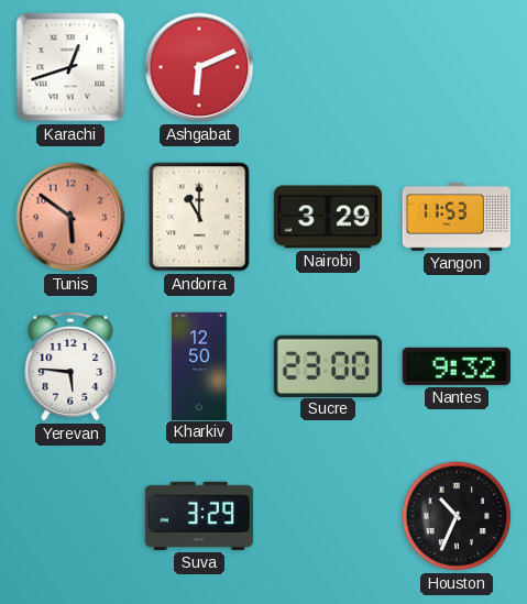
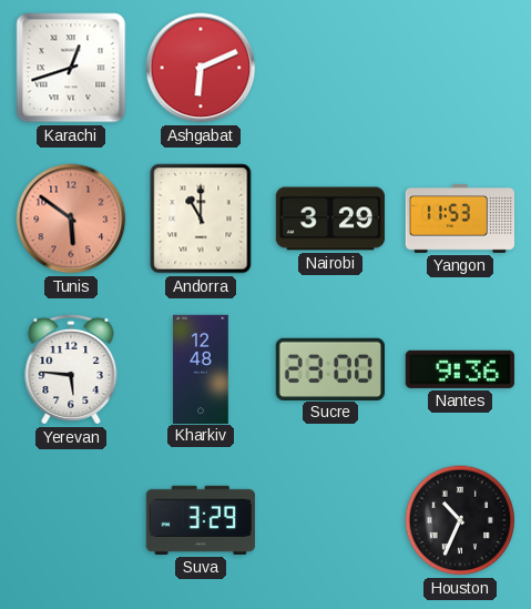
Kharkiv: 12:50 -> 12:48
Nantes: 9:32 -> 9:36
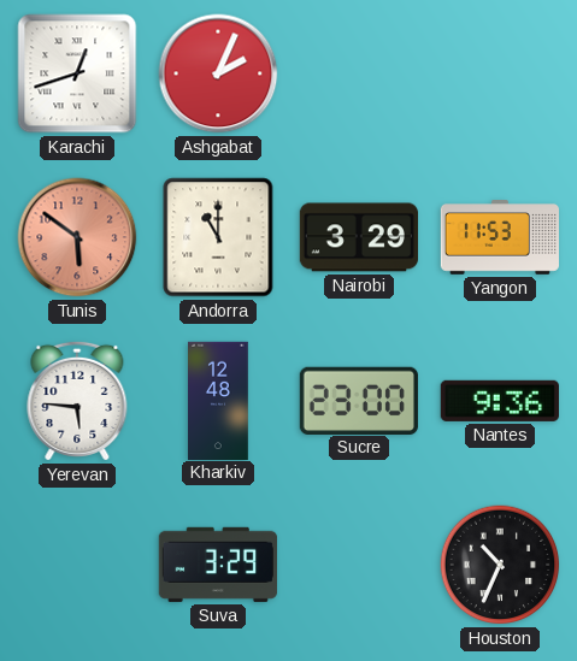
Ashgabat: 6:11 -> 2:04
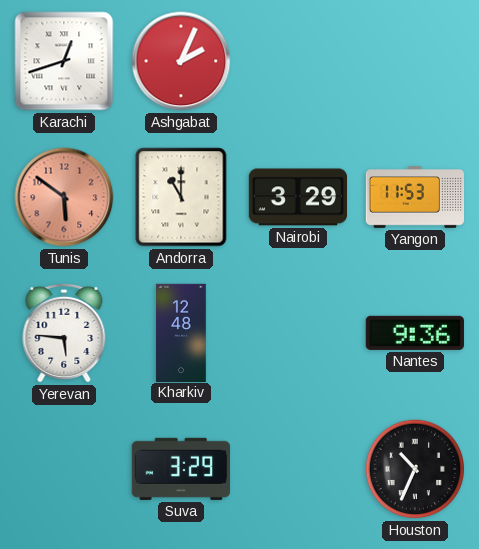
Sucre: 23:00 -> none
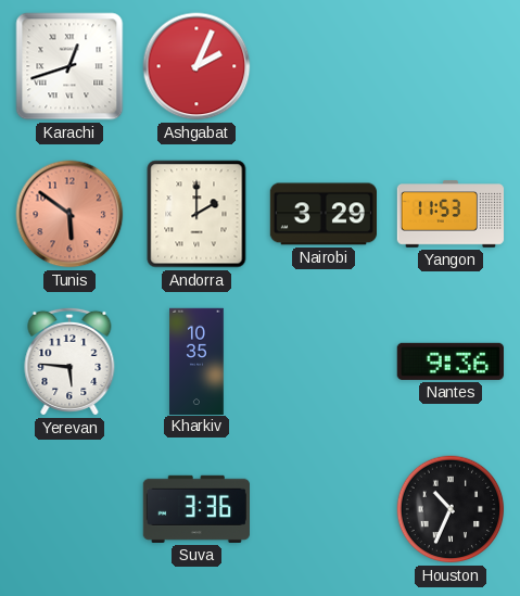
Andorra: 11:00 -> 2:00
Kharkiv: 12:48 -> 10:35
Suva: 3:29 -> 3:36
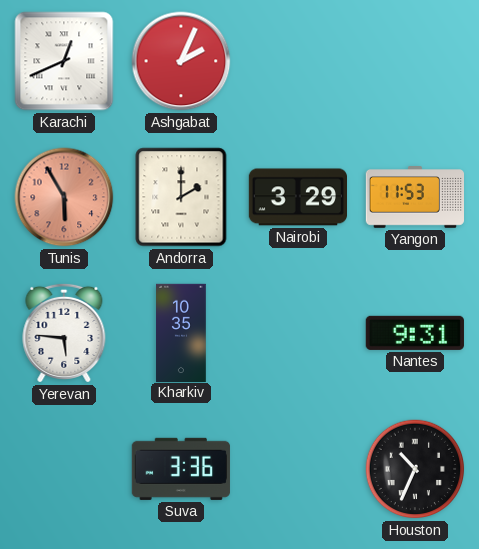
Karachi: 12:42 -> 12:41
Tunis: 5:51 -> 5:55
Nantes: 9:36 -> 9:31
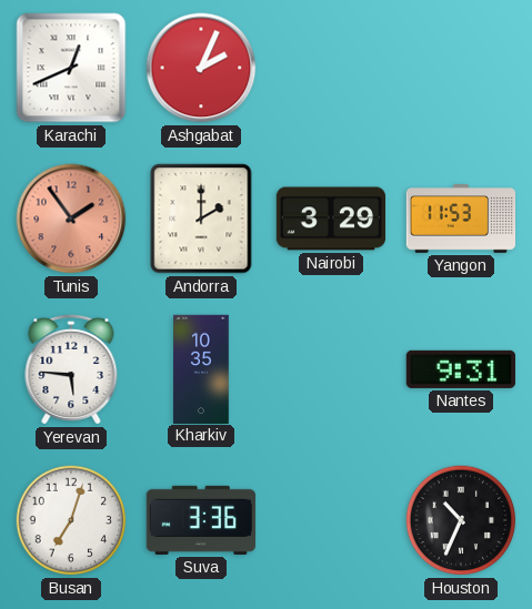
Tunis: 5:55 -> 1:54
Busan: none -> 7:03
